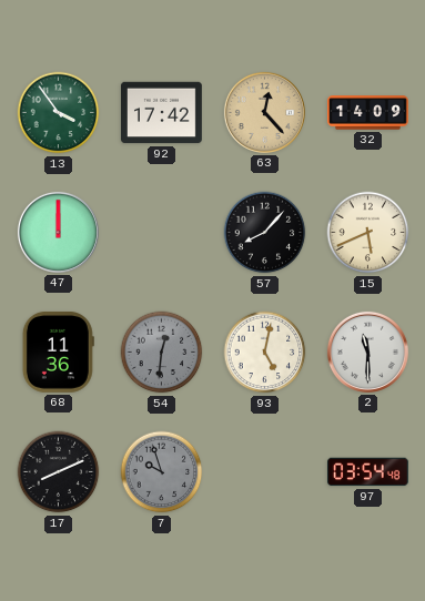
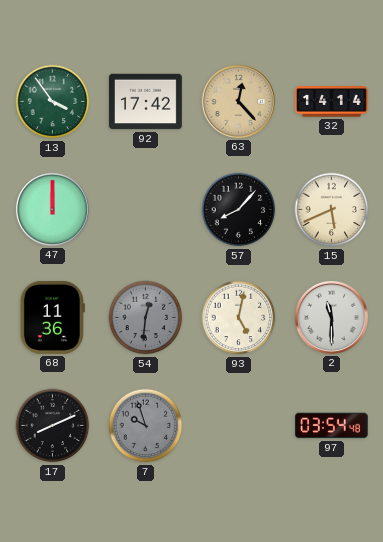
32: 14:09 -> 14:14
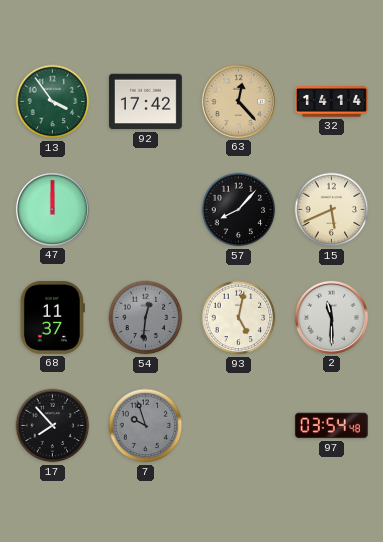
68: 11:36 -> 11:37
17: 8:11 -> 7:53
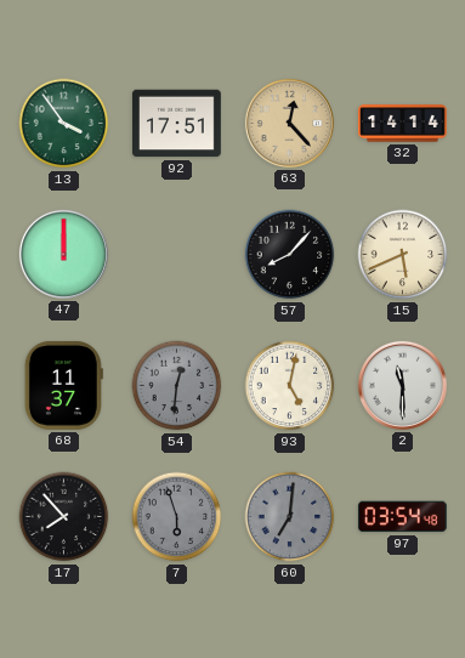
92: 17:42 -> 17:51
7: 9:57 -> 5:57
60: none -> 7:01
